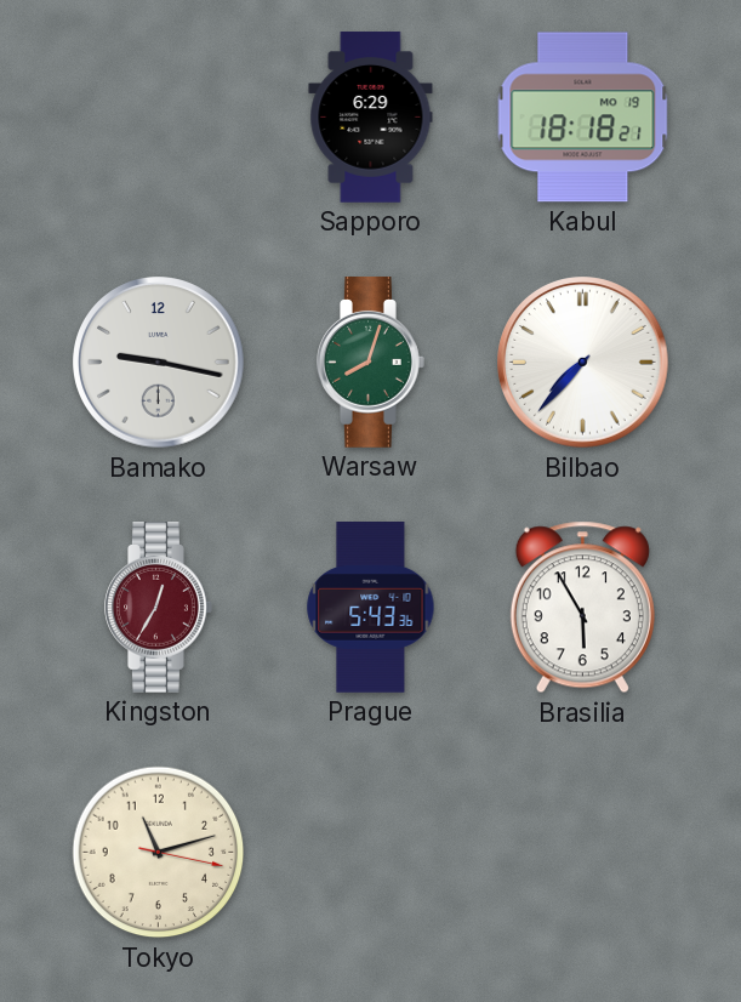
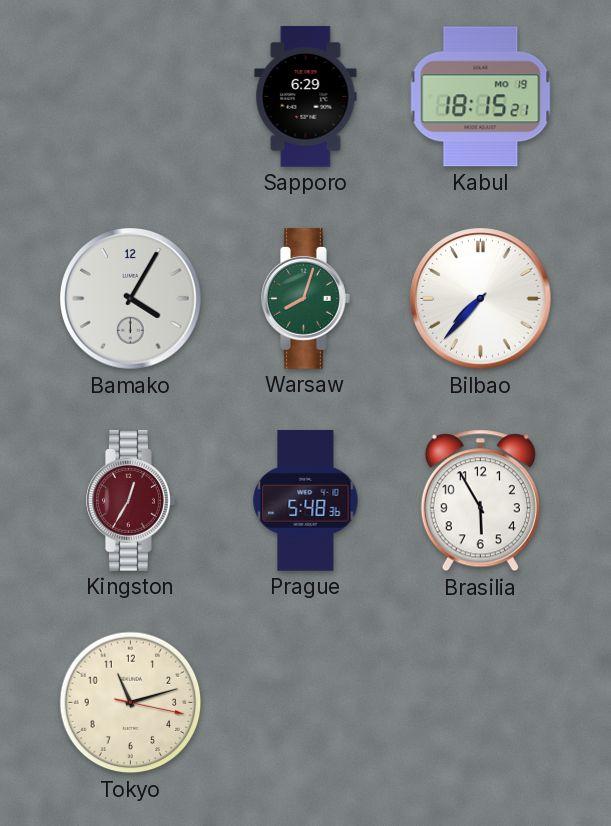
Kabul: 18:18 -> 18:15
Bamako: 9:17 -> 4:05
Prague: 5:43 -> 5:48
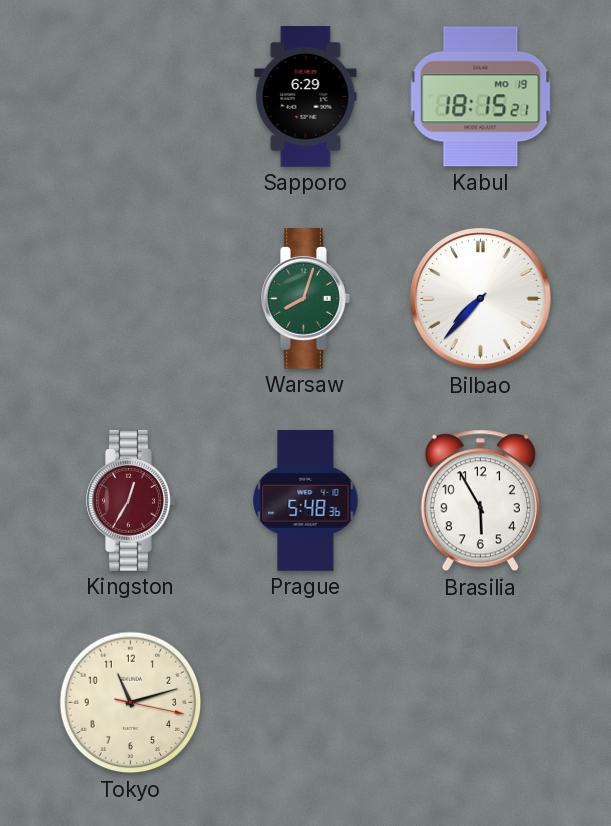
Bamako: 4:05 -> none
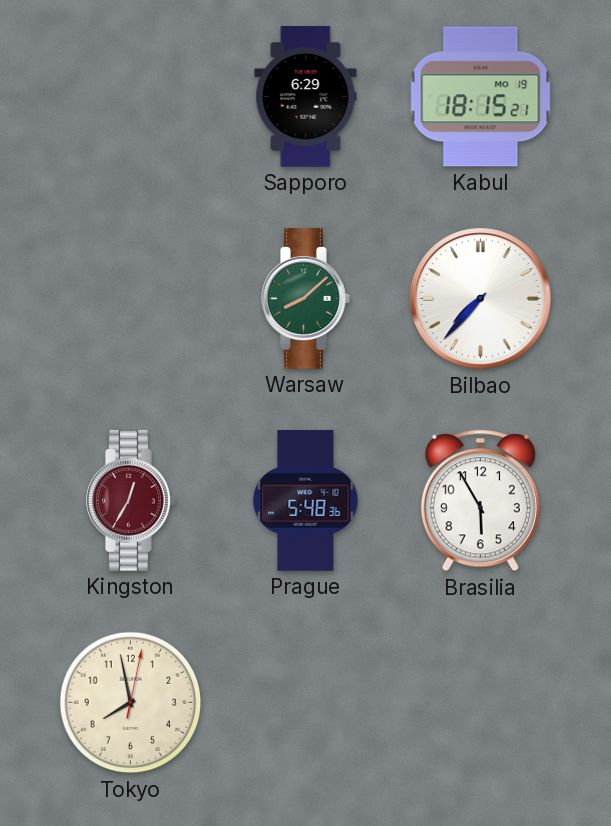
Warsaw: 8:03 -> 8:08
Tokyo: 11:12 -> 7:58
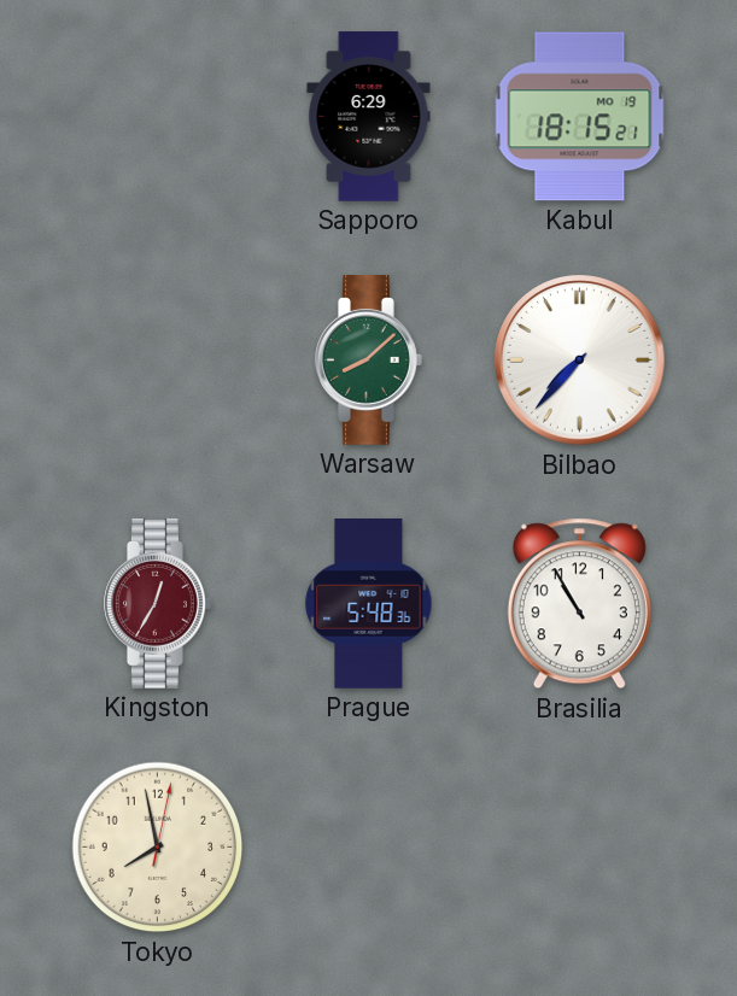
Brasilia: 5:55 -> 10:55
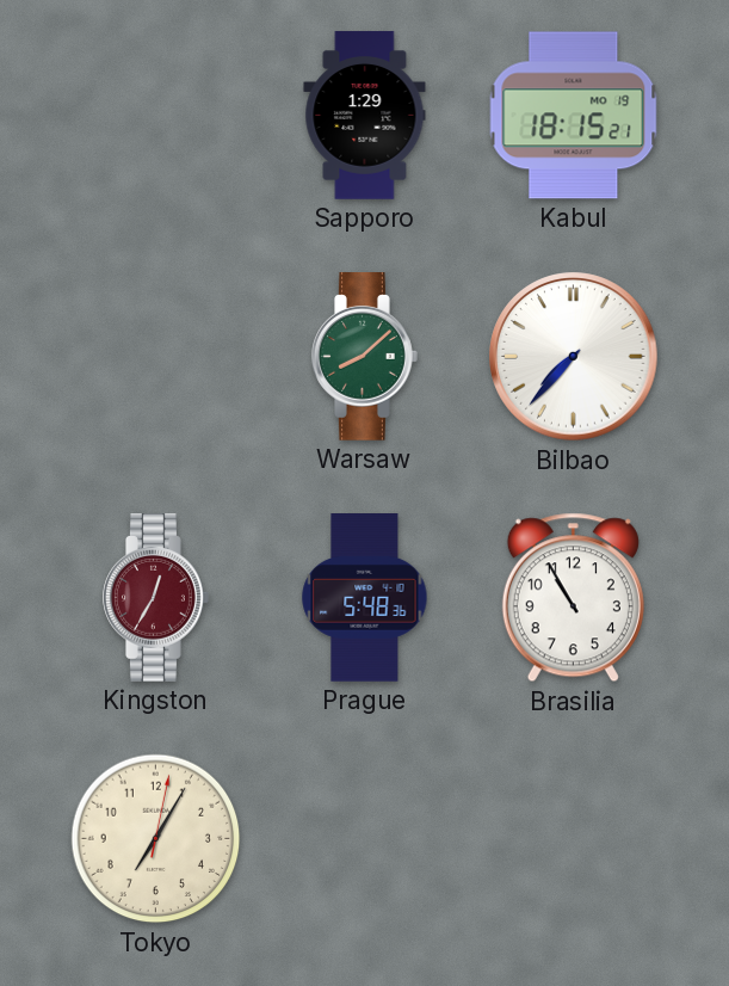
Sapporo: 6:29 -> 1:29
Tokyo: 7:58 -> 7:05
